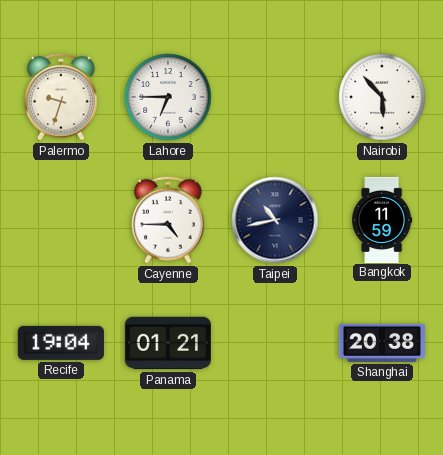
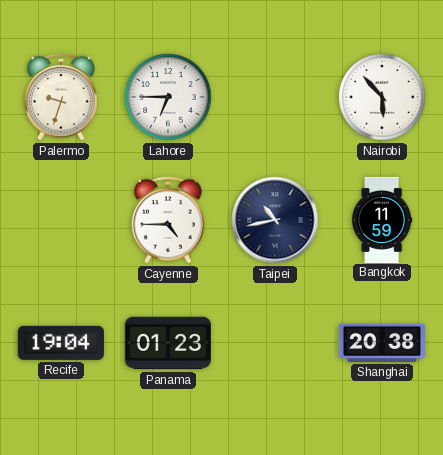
Panama: 01:21 -> 01:23
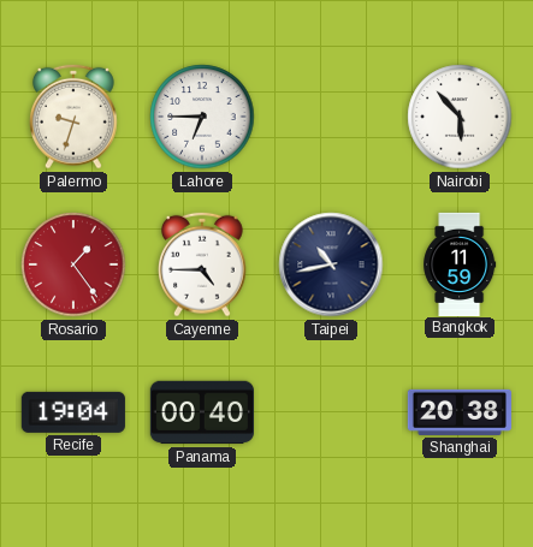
Rosario: none -> 1:24
Panama: 01:23 -> 00:40
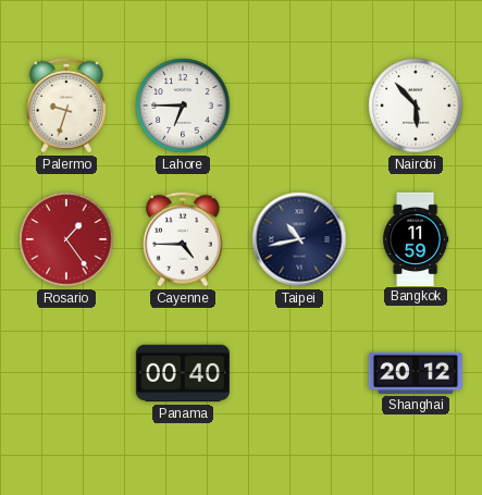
Recife: 19:04 -> none
Shanghai: 20:38 -> 20:12
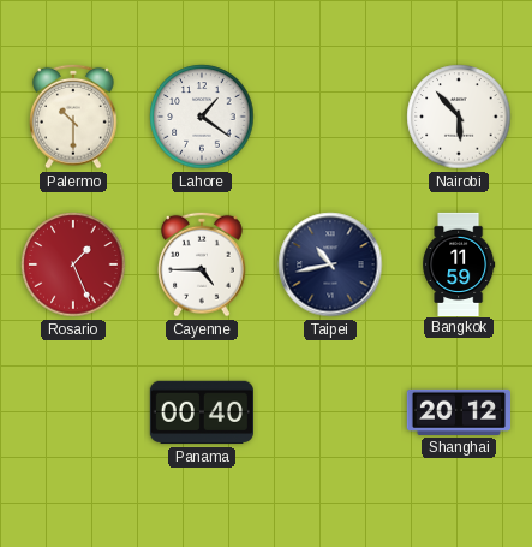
Palermo: 9:33 -> 10:30
Lahore: 6:45 -> 1:21
Rosario: 1:24 -> 1:26
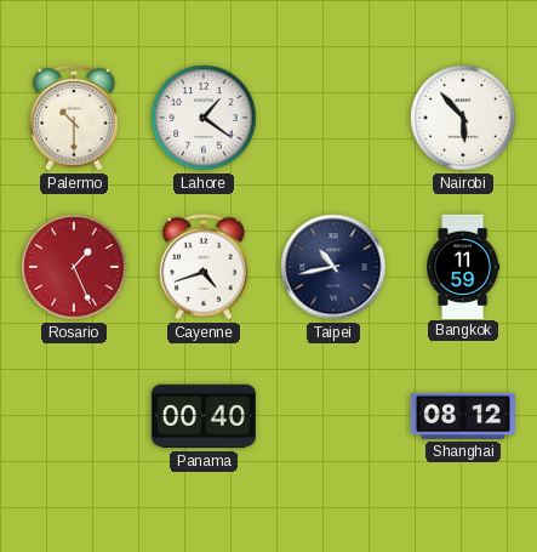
Cayenne: 4:45 -> 4:42
Shanghai: 20:12 -> 08:12
